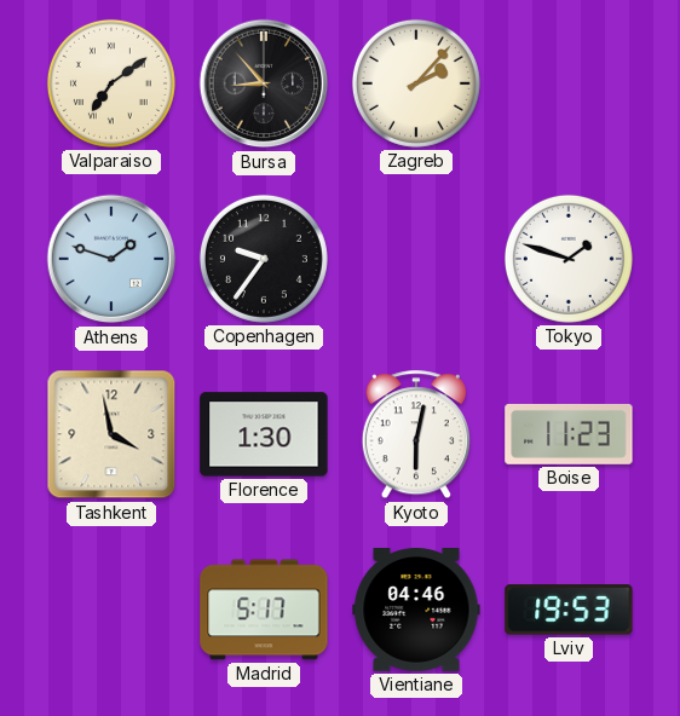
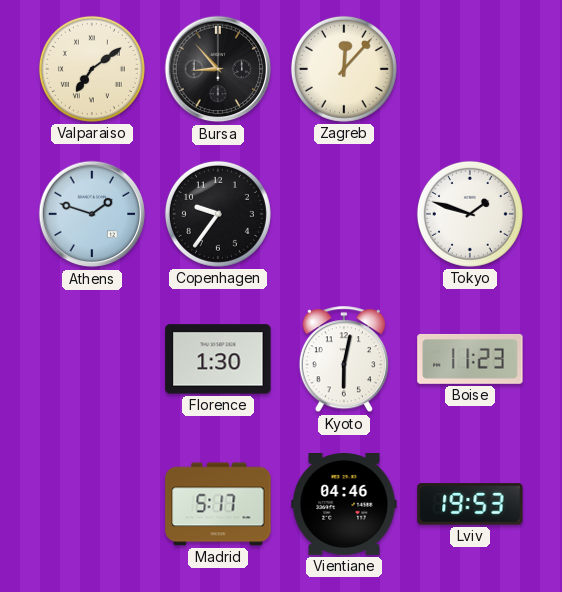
Zagreb: 2:07 -> 12:07
Tashkent: 3:58 -> none
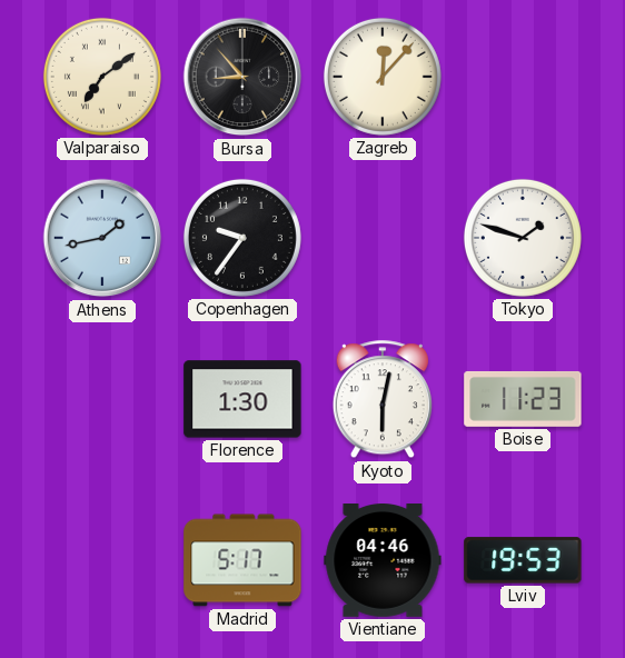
Athens: 1:48 -> 1:43
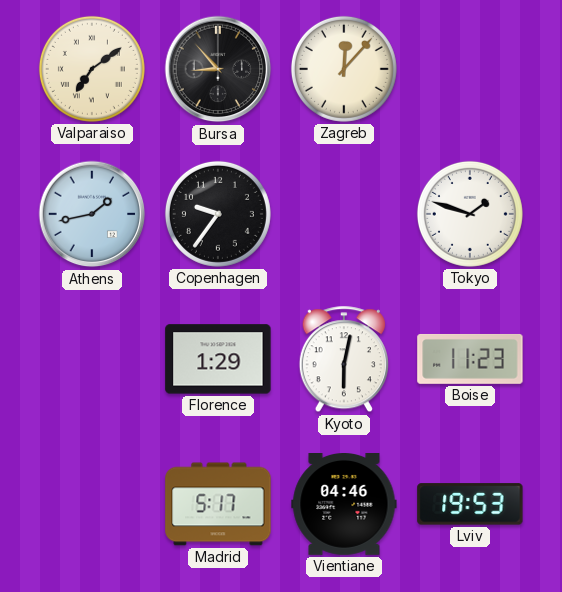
Florence: 1:30 -> 1:29
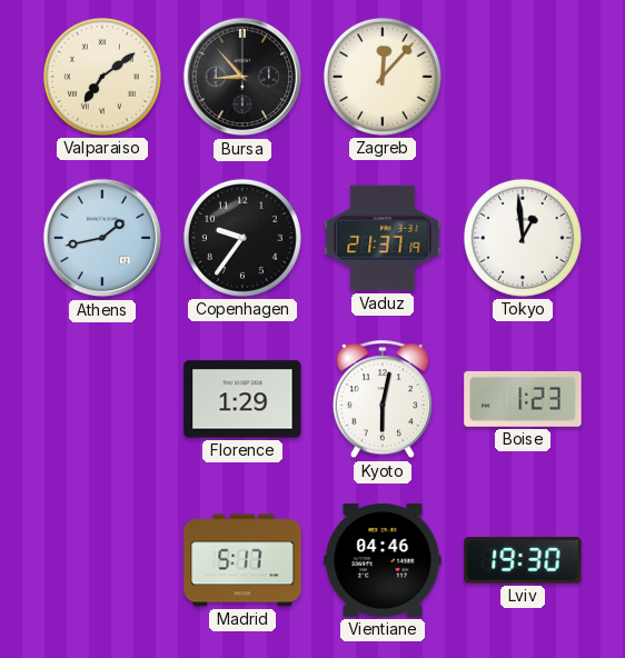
Vaduz: none -> 21:37
Tokyo: 1:48 -> 12:59
Boise: 11:23 -> 1:23
Lviv: 19:53 -> 19:30
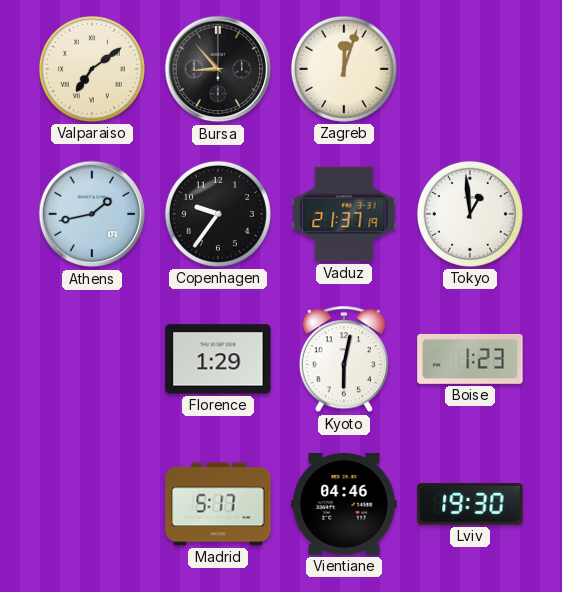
Zagreb: 12:07 -> 12:03
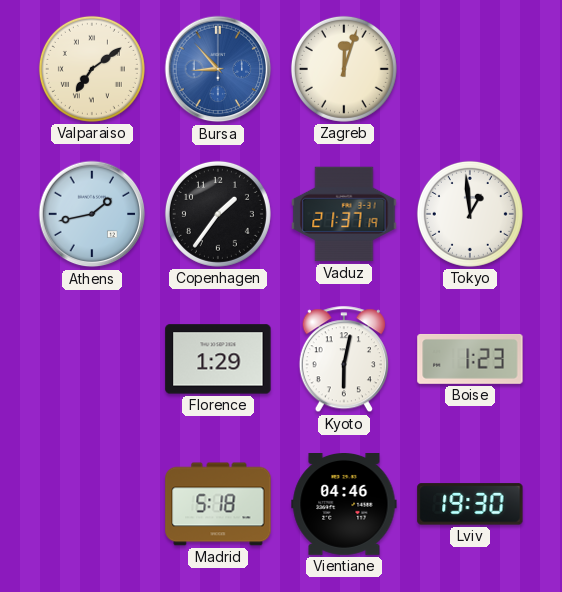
Bursa dial: black -> blue
Copenhagen: 9:36 -> 1:36
Madrid: 5:17 -> 5:18
